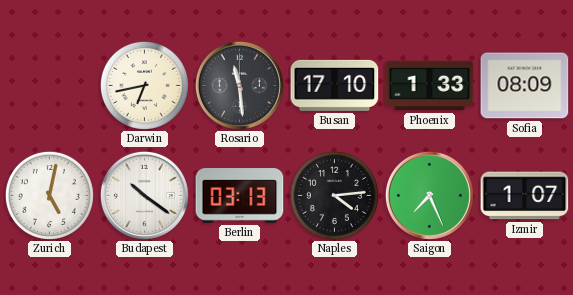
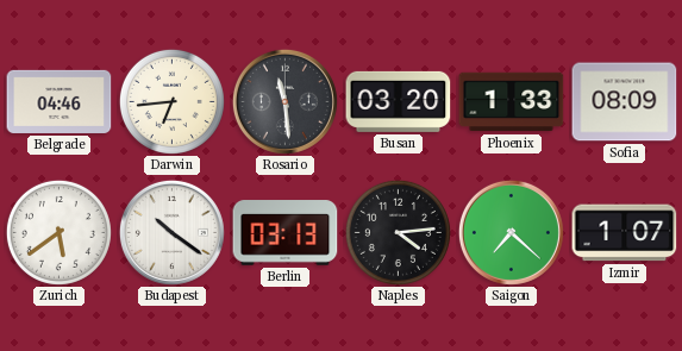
Belgrade: none -> 04:46
Darwin: 6:43 -> 6:44
Busan: 17:10 -> 03:20
Zurich: 5:02 -> 5:39
Saigon: 7:26 -> 7:22
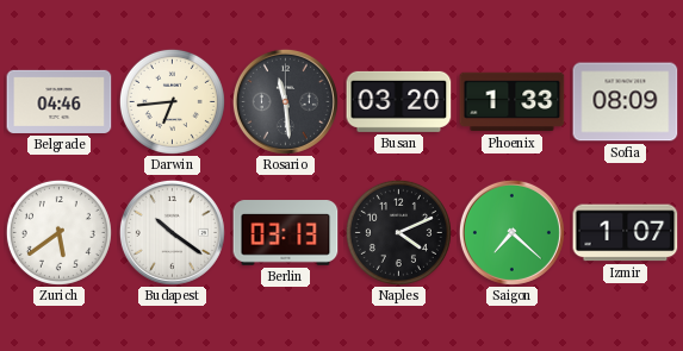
Naples: 4:14 -> 4:11
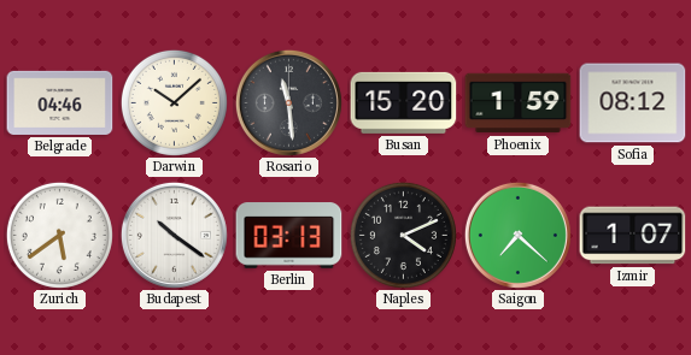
Darwin: 6:44 -> 10:08
Busan: 03:20 -> 15:20
Phoenix: 1:33 -> 1:59
Sofia: 08:09 -> 08:12
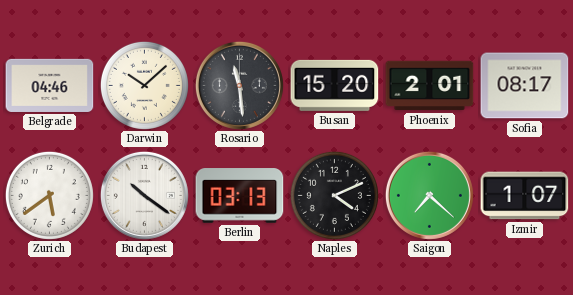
Phoenix: 1:59 -> 2:01
Sofia: 08:12 -> 08:17
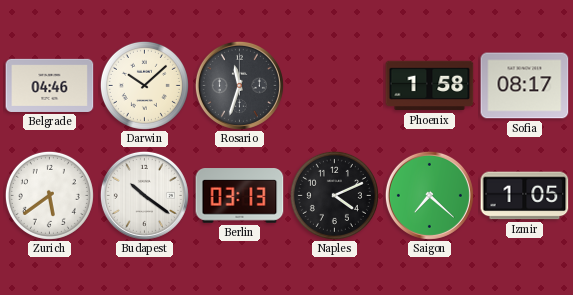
Rosario: 11:29 -> 11:33
Busan: 15:20 -> none
Phoenix: 2:01 -> 1:58
Izmir: 1:07 -> 1:05
